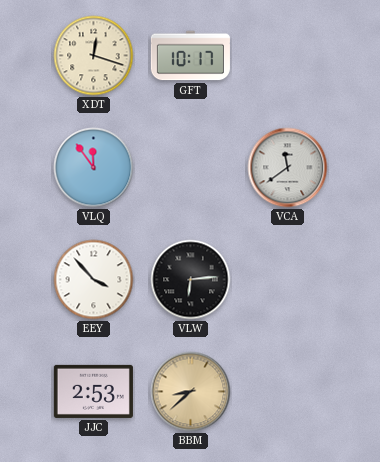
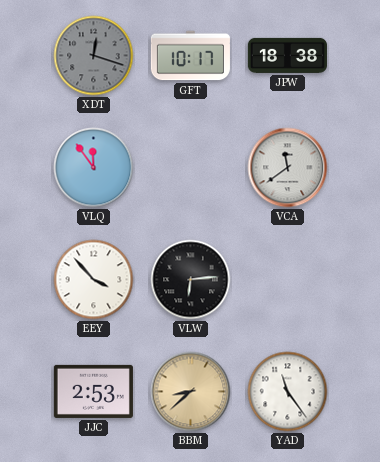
XDT dial: cream -> grey
JPW: none -> 18:38
YAD: none -> 11:24
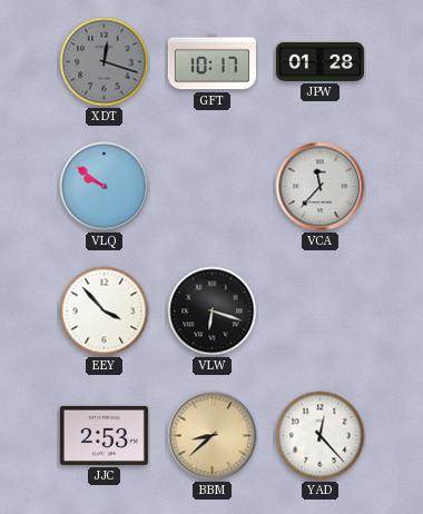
JPW: 18:38 -> 01:28
VLQ: 11:54 -> 9:51
VCA: 11:39 -> 11:37
VLW: 6:14 -> 6:18
YAD: 11:24 -> 12:23
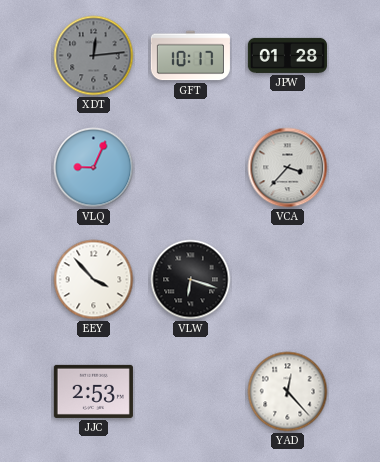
XDT: 12:18 -> 12:14
VLQ: 9:51 -> 9:04
VCA: 11:37 -> 3:37
BBM: 8:38 -> none
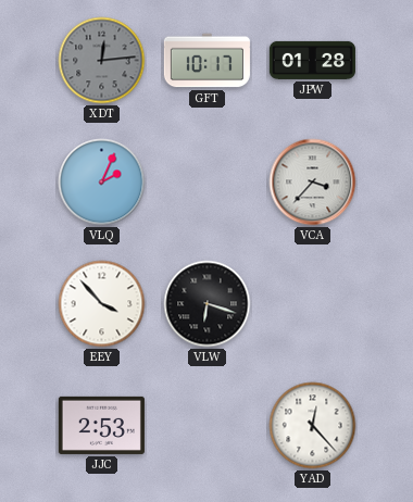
VLQ: 9:04 -> 2:04
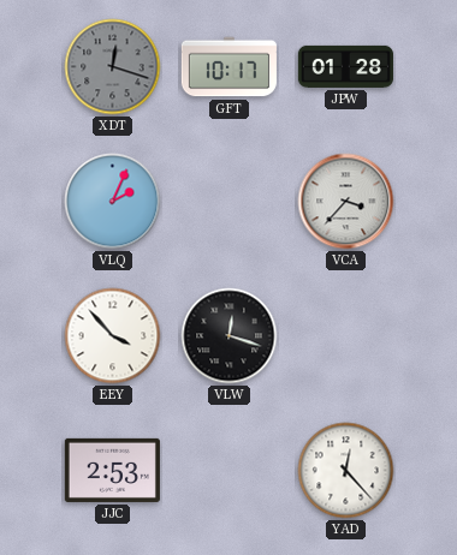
XDT: 12:14 -> 12:18
VLW: 6:18 -> 12:18
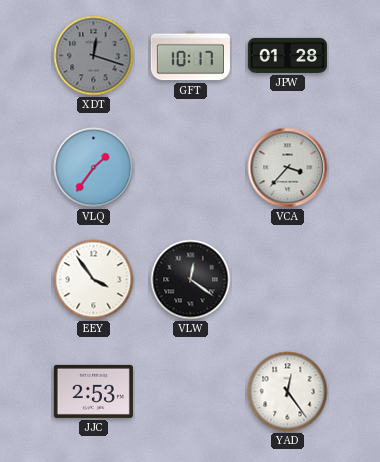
VLQ: 2:04 -> 1:36
EEY: 3:53 -> 3:54
VLW: 12:18 -> 12:21
YAD: 12:23 -> 12:24
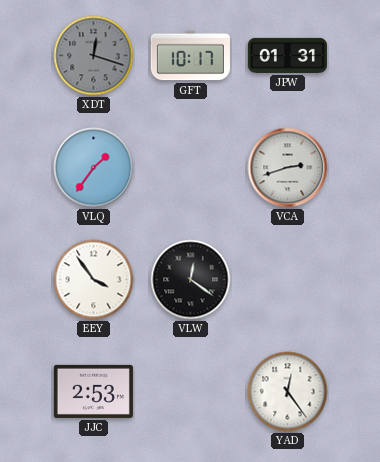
JPW: 01:28 -> 01:31
VCA: 3:37 -> 2:42
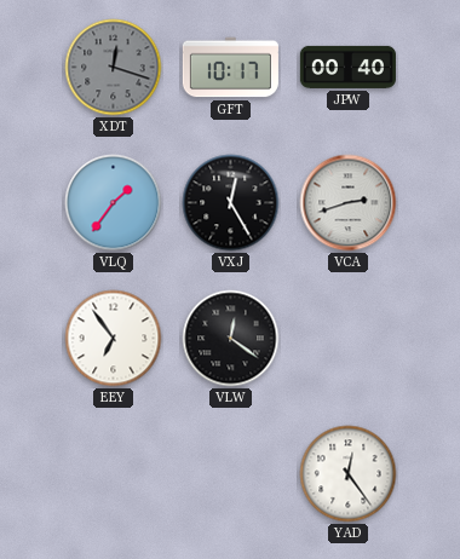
JPW: 01:31 -> 00:40
VXJ: none -> 12:25
EEY: 3:54 -> 6:54
JJC: 2:53 -> none
